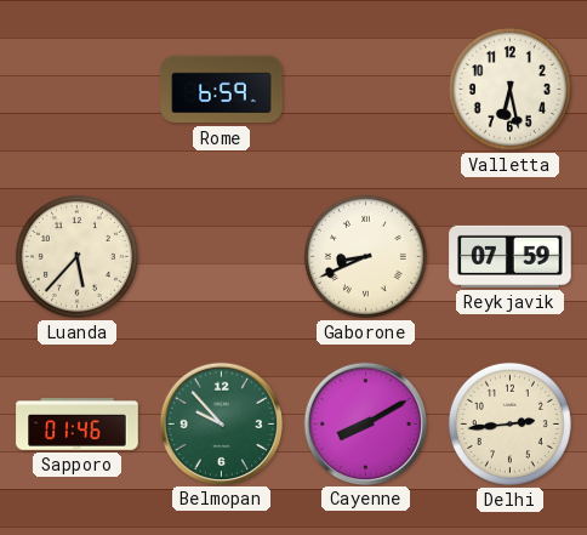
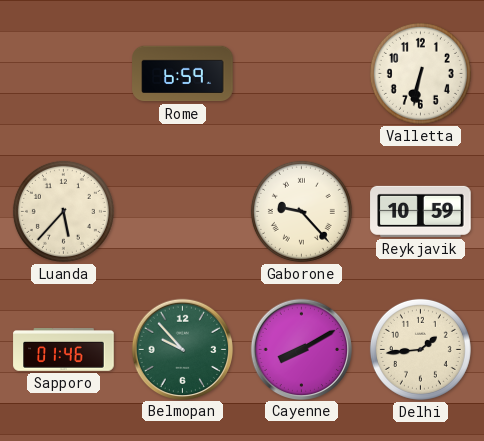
Valletta: 6:28 -> 6:32
Gaborone: 8:41 -> 9:23
Reykjavik: 07:59 -> 10:59
Delhi: 2:44 -> 1:44
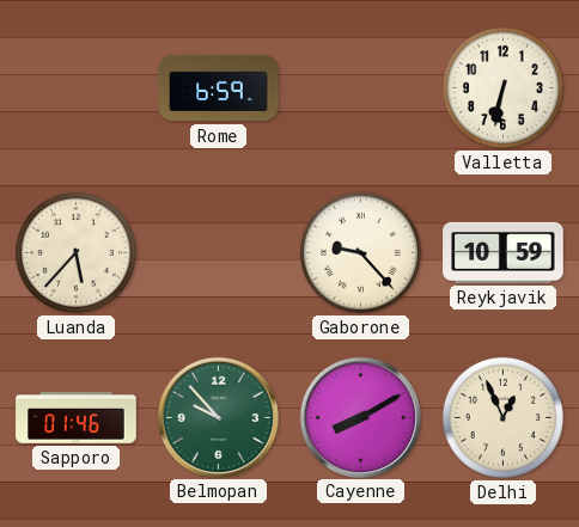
Delhi: 1:44 -> 12:56
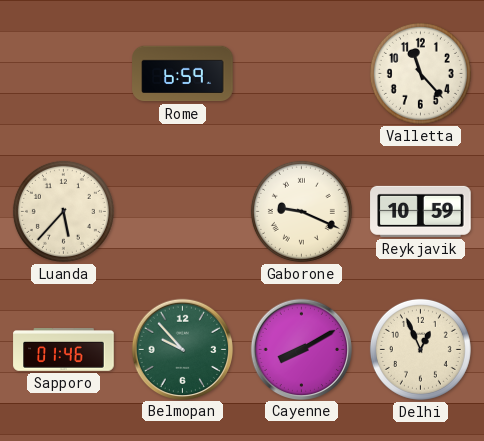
Valletta: 6:32 -> 11:23
Gaborone: 9:23 -> 9:19
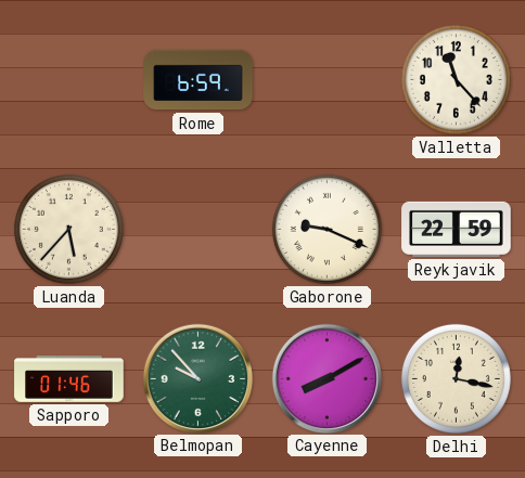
Reykjavik: 10:59 -> 22:59
Delhi: 12:56 -> 12:17
